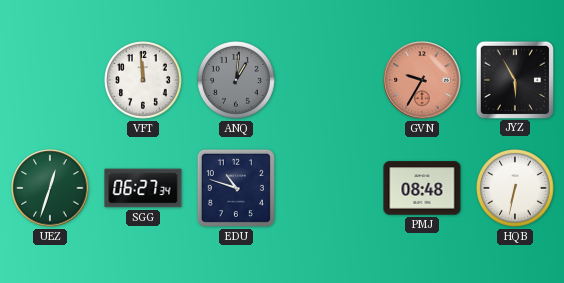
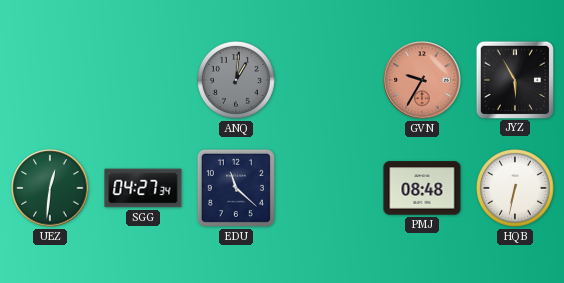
VFT: 11:59 -> none
UEZ: 12:33 -> 12:31
SGG: 06:27 -> 04:27
EDU: 10:48 -> 11:22
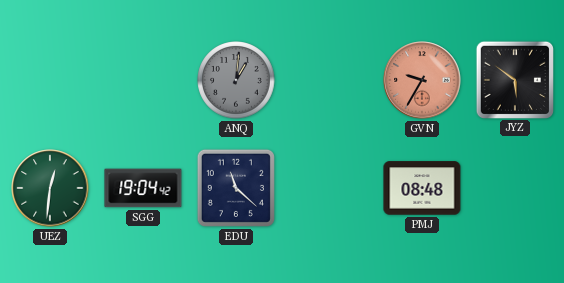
JYZ: 5:55 -> 5:51
SGG: 04:27 -> 19:04
HQB: 6:32 -> none
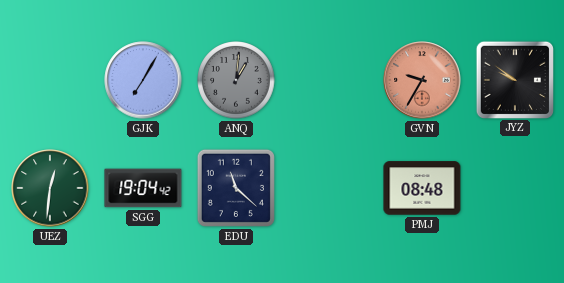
GJK: none -> 7:05
JYZ: 5:51 -> 9:51
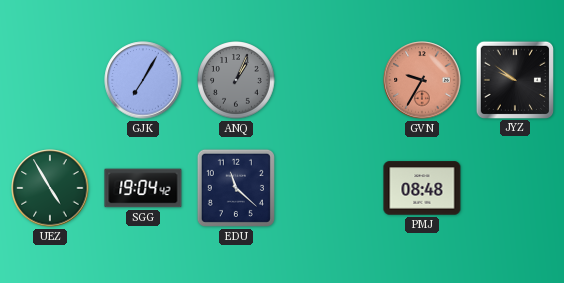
ANQ: 1:01 -> 1:04
UEZ: 12:31 -> 4:55
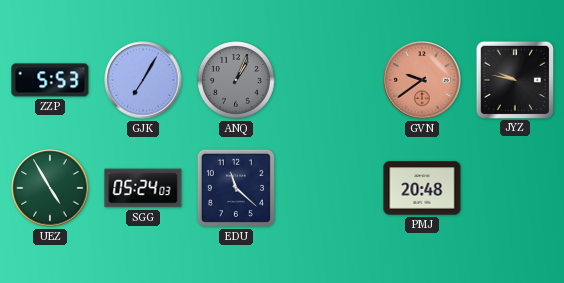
ZZP: none -> 5:53
GVN: 9:35 -> 9:39
JYZ: 9:51 -> 9:47
SGG: 19:04 -> 05:24
PMJ: 08:48 -> 20:48
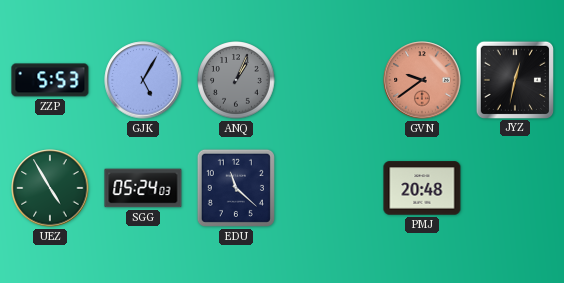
GJK: 7:05 -> 5:05
JYZ: 9:47 -> 12:32
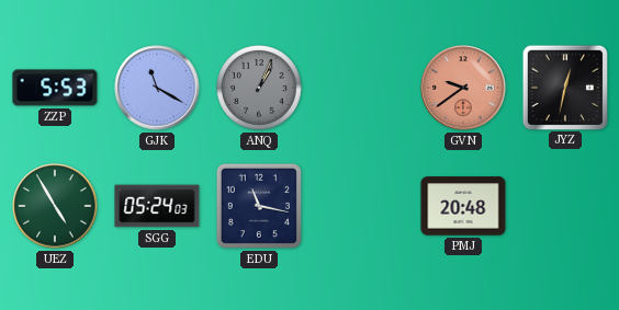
GJK: 5:05 -> 11:20
EDU: 11:22 -> 11:17
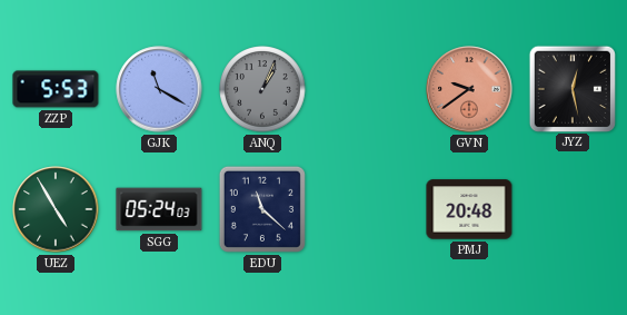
JYZ: 12:32 -> 12:28
EDU: 11:17 -> 11:22
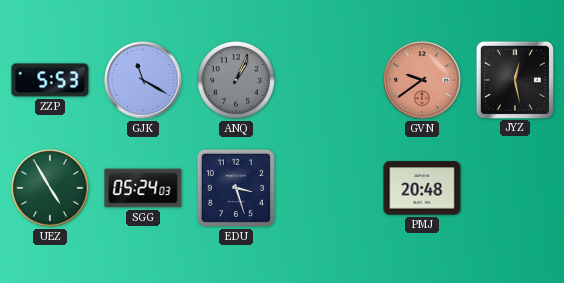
EDU: 11:22 -> 3:27
